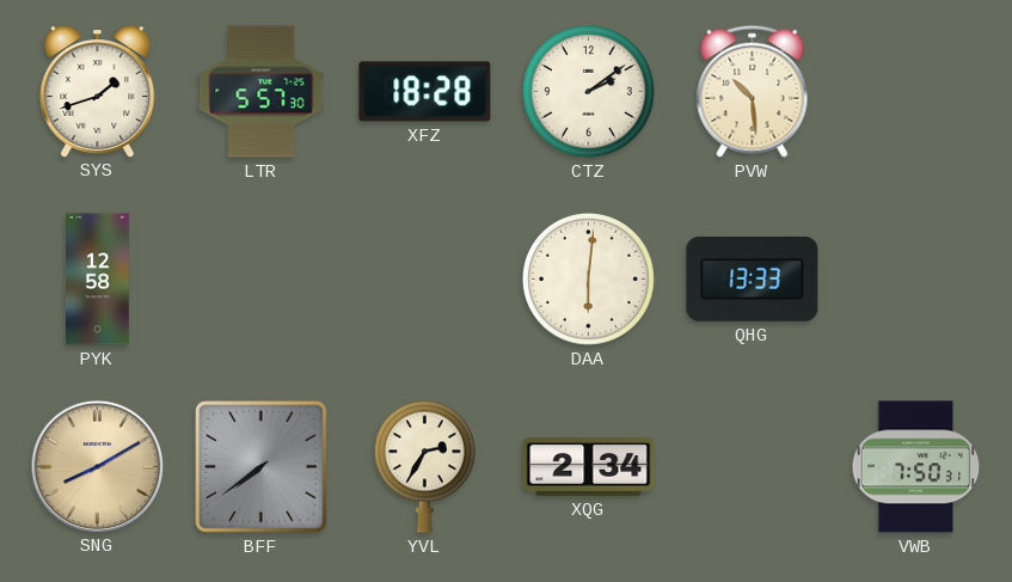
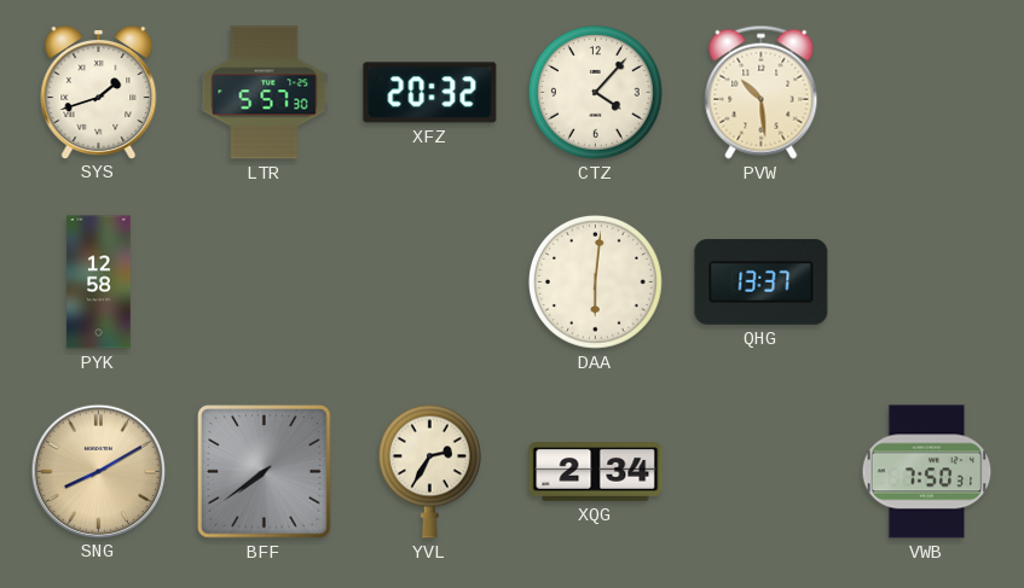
XFZ: 18:28 -> 20:32
CTZ: 2:09 -> 4:07
QHG: 13:33 -> 13:37
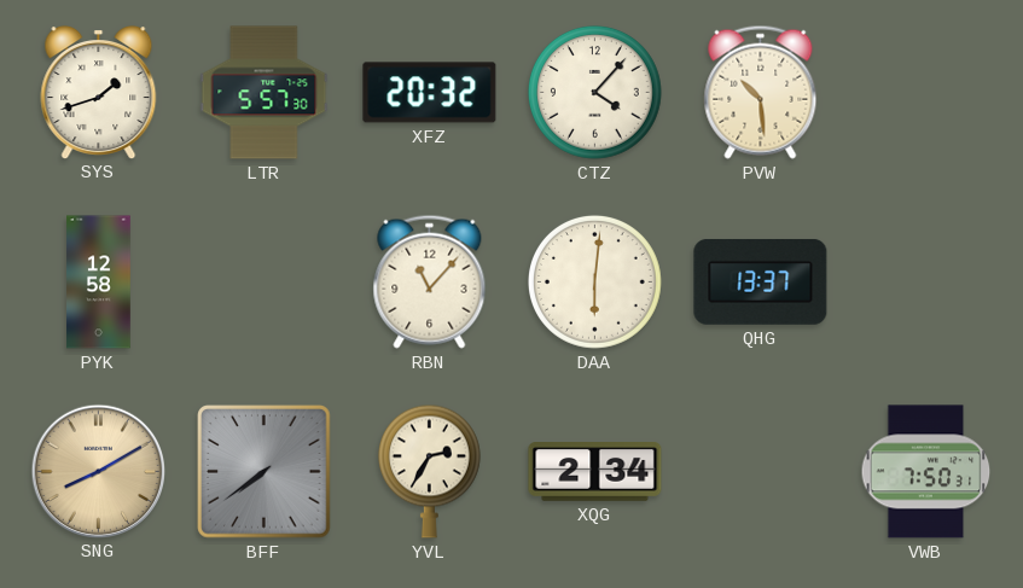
RBN: none -> 11:07
